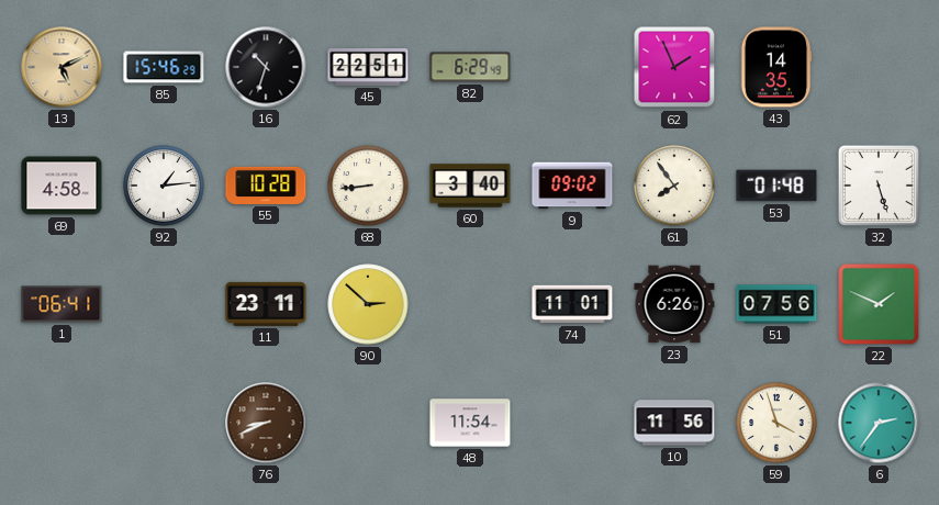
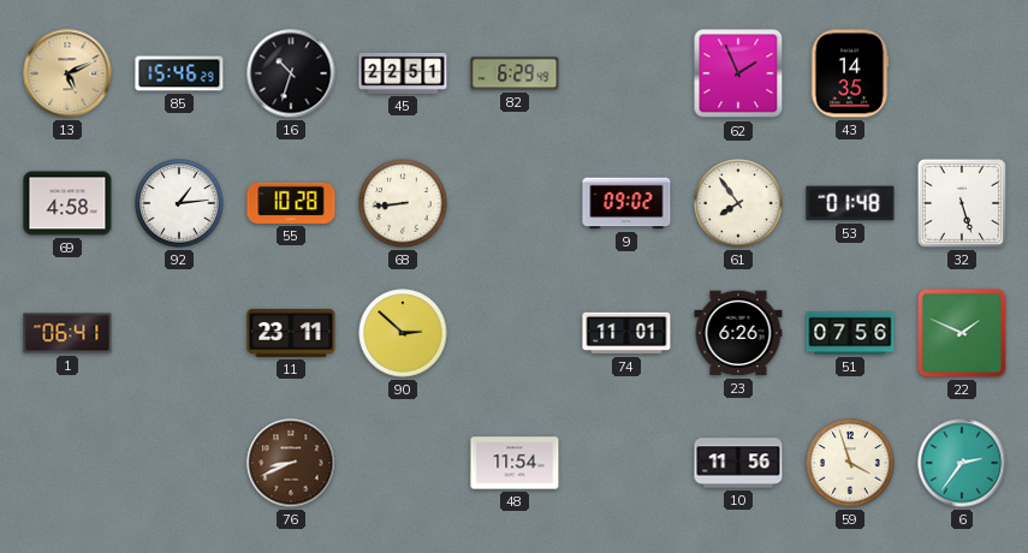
60: 3:40 -> none
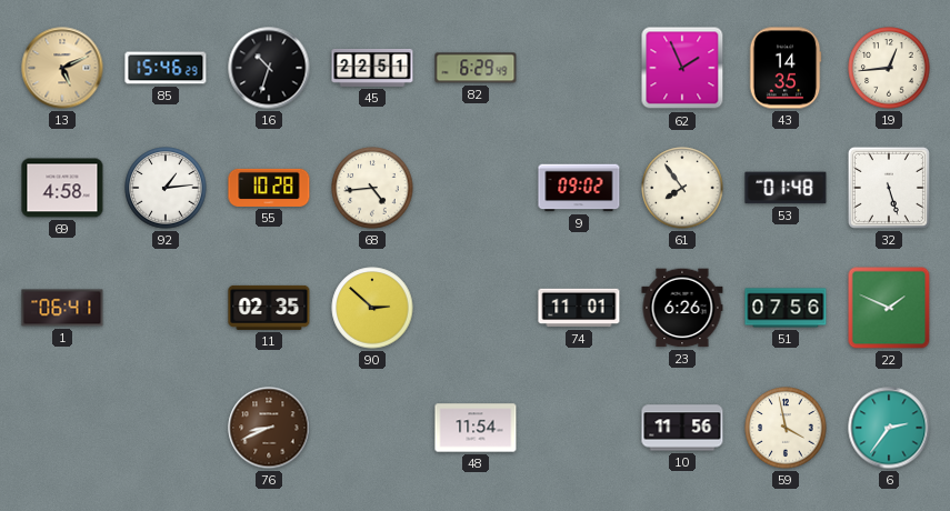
19: none -> 12:44
68: 8:44 -> 4:44
11: 23:11 -> 02:35
59: 3:57 -> 3:58
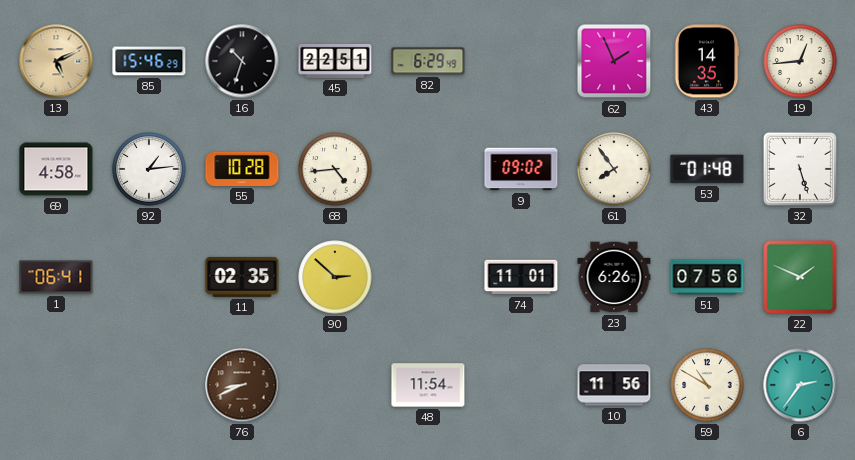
59: 3:58 -> 10:50
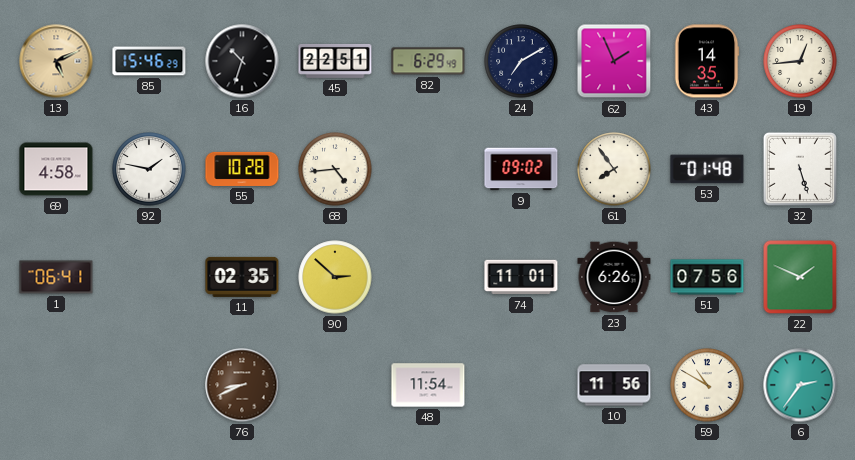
24: none -> 7:10
92: 1:14 -> 1:47
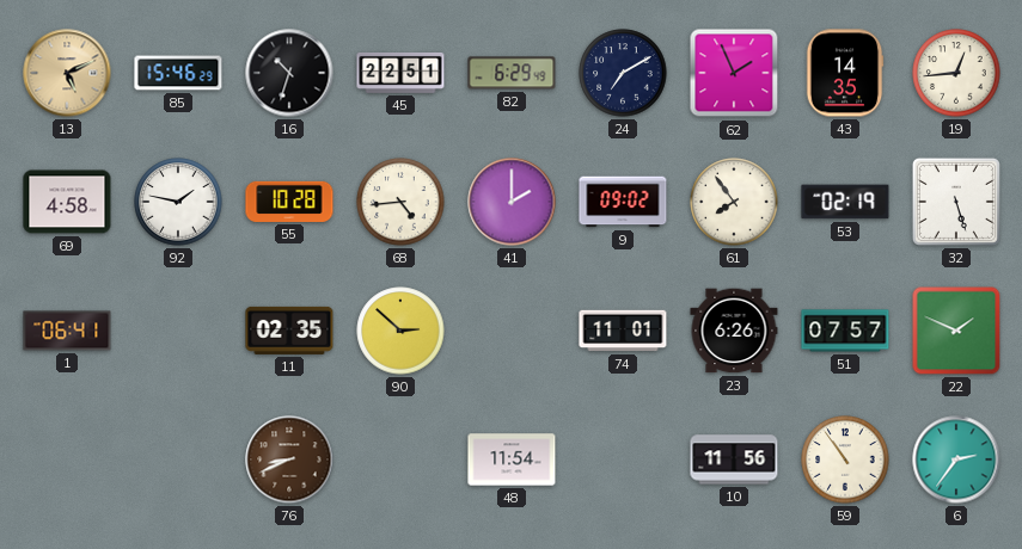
41: none -> 2:00
53: 01:48 -> 02:19
51: 07:56 -> 07:57
59: 10:50 -> 10:54
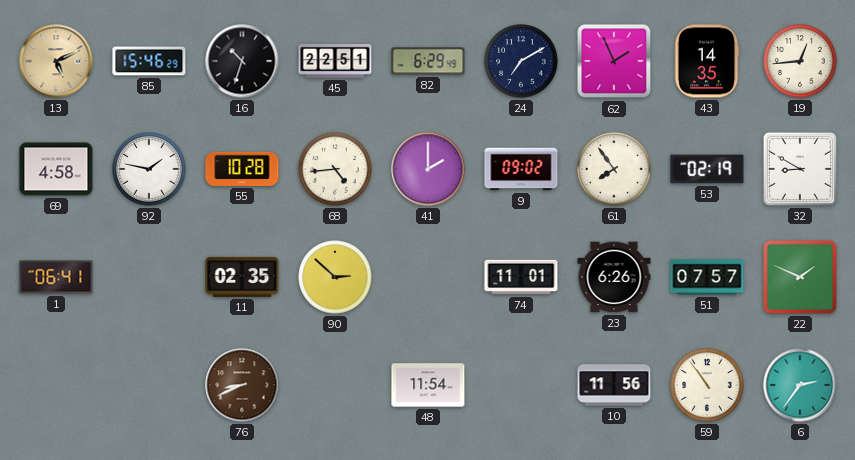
32: 5:27 -> 8:50
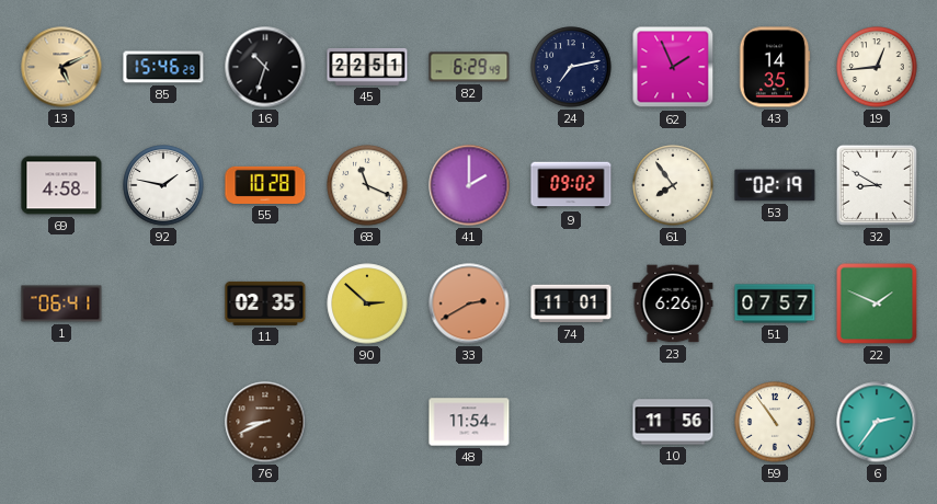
24: 7:10 -> 7:13
68: 4:44 -> 11:19
33: none -> 2:40
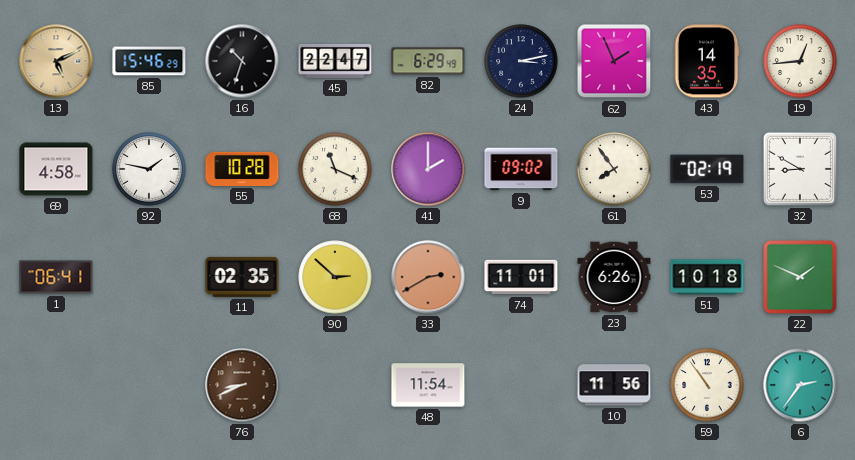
45: 22:51 -> 22:47
24: 7:13 -> 3:13
51: 07:57 -> 10:18
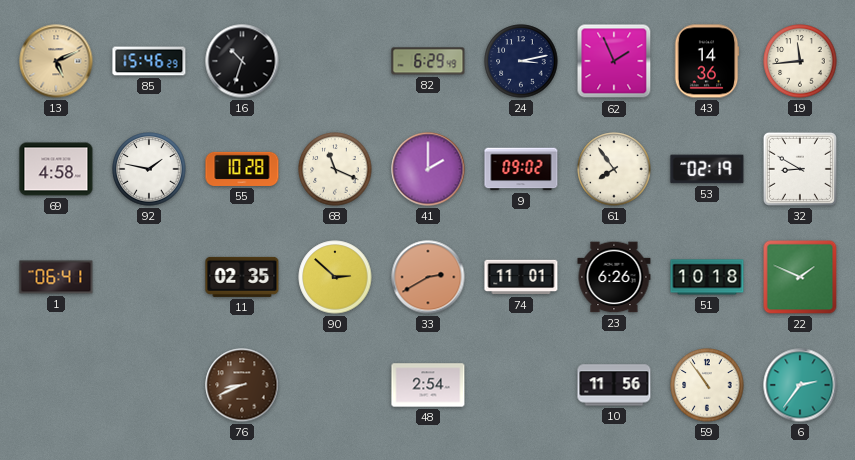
45: 22:47 -> none
43: 14:35 -> 14:36
19: 12:44 -> 11:44
48: 11:54 -> 2:54
